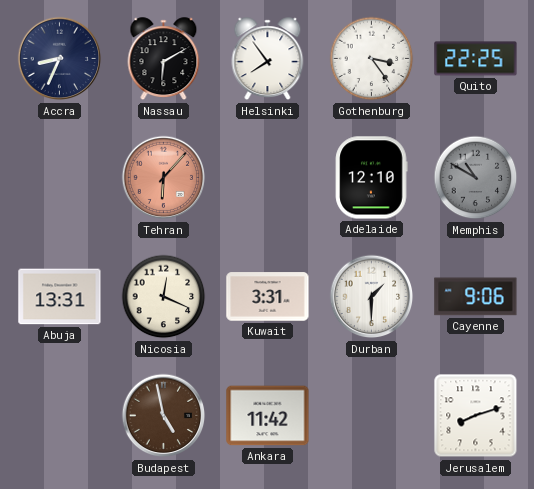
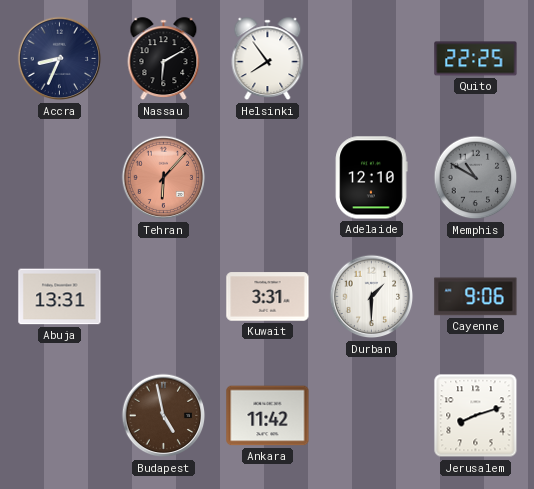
Gothenburg: 3:24 -> none
Nicosia: 12:19 -> none
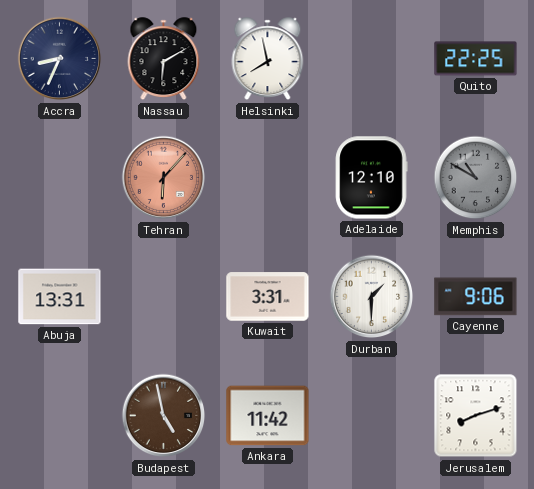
Helsinki: 7:54 -> 7:58
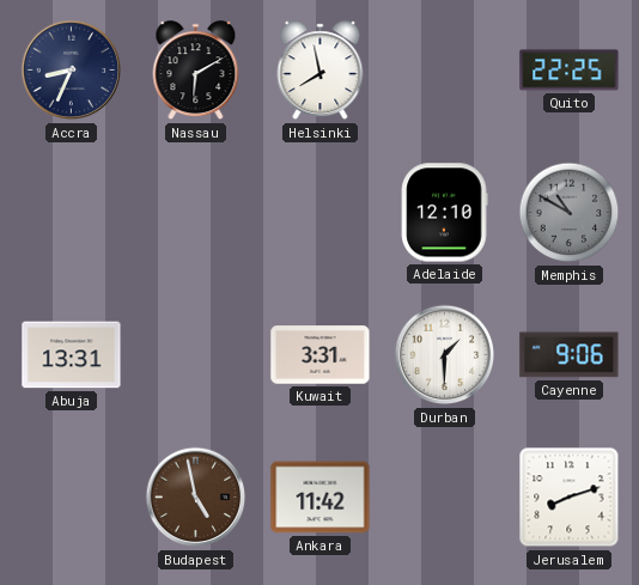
Tehran: 6:07 -> none
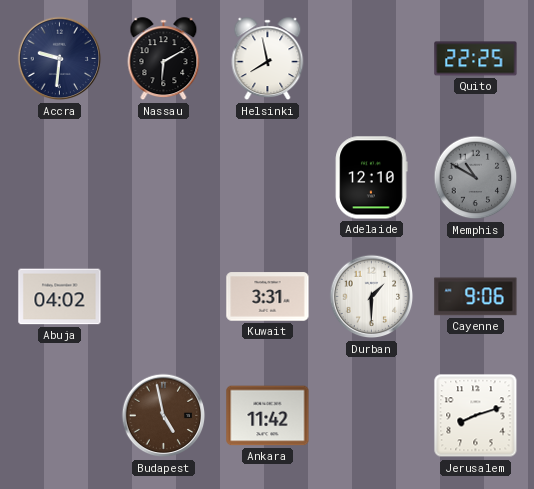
Accra: 8:34 -> 9:31
Abuja: 13:31 -> 04:02
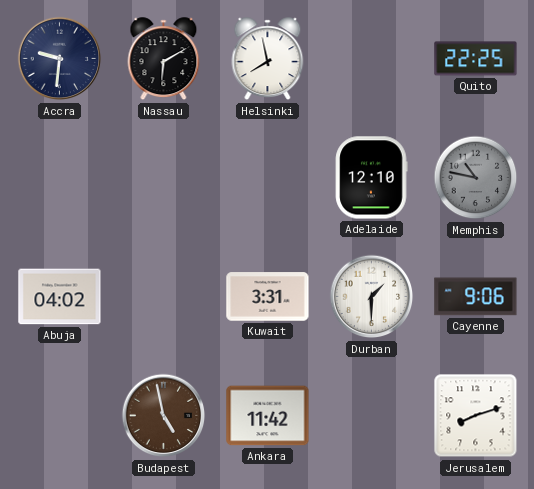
Memphis: 10:50 -> 10:47
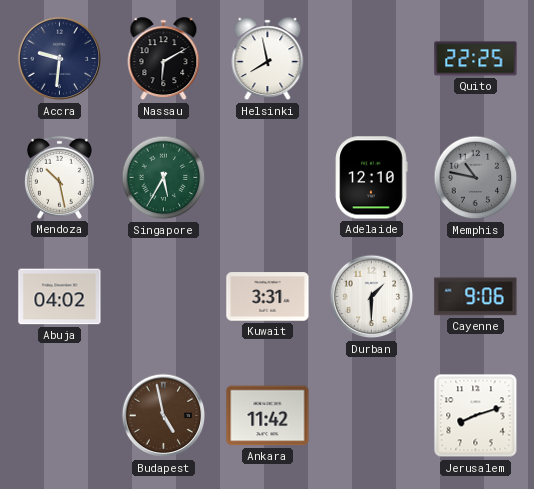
Mendoza: none -> 10:28
Singapore: none -> 5:35
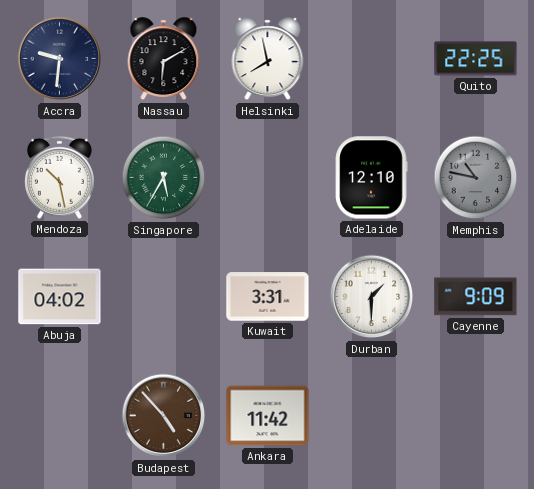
Cayenne: 9:06 -> 9:09
Budapest: 4:58 -> 4:53
Jerusalem: 8:12 -> none
